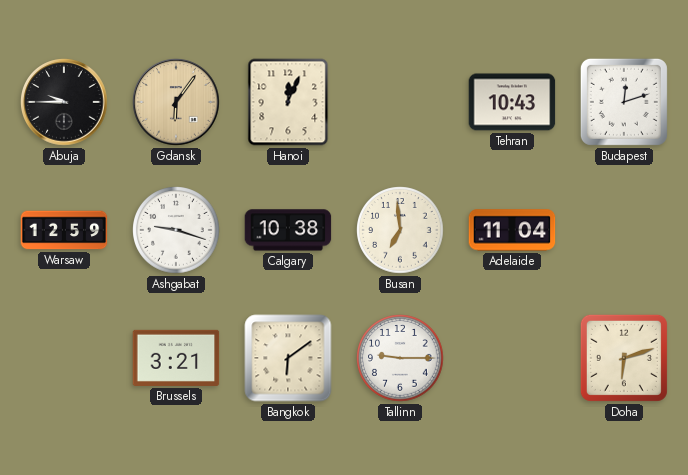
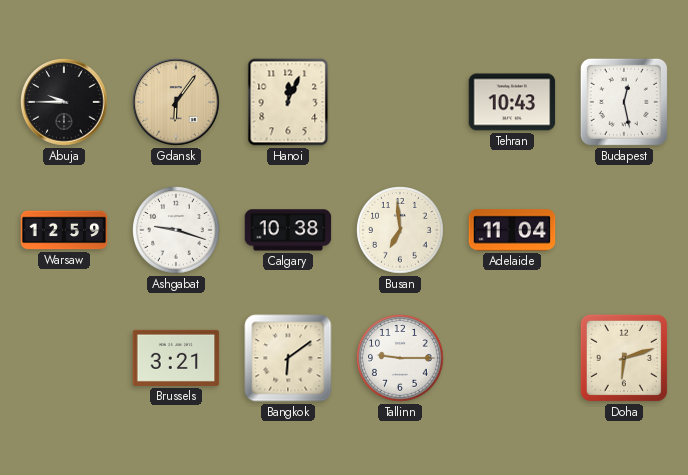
Budapest: 12:12 -> 12:28
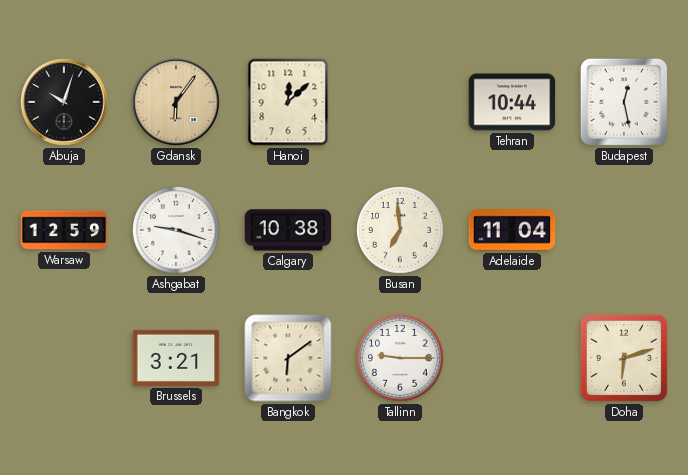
Abuja: 9:45 -> 10:03
Hanoi: 12:04 -> 12:08
Tehran: 10:43 -> 10:44
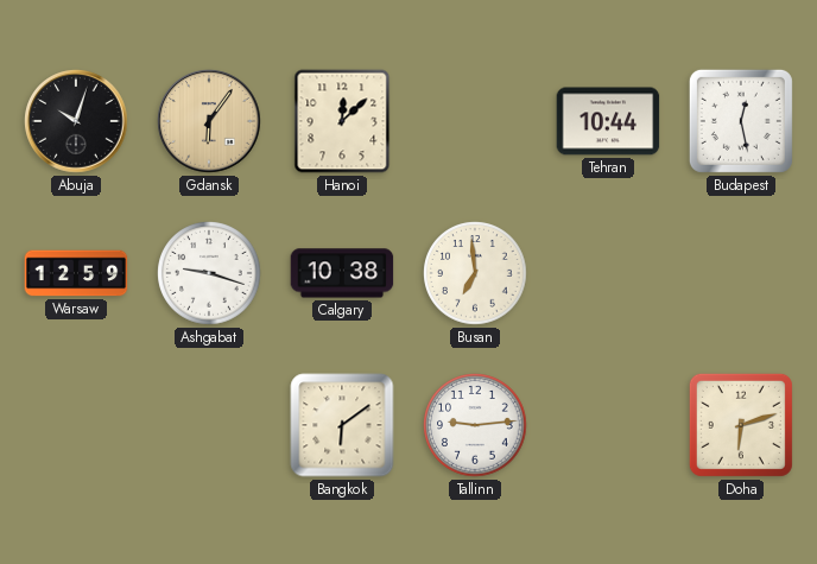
Adelaide: 11:04 -> none
Brussels: 3:21 -> none
Tallinn: 9:15 -> 9:14
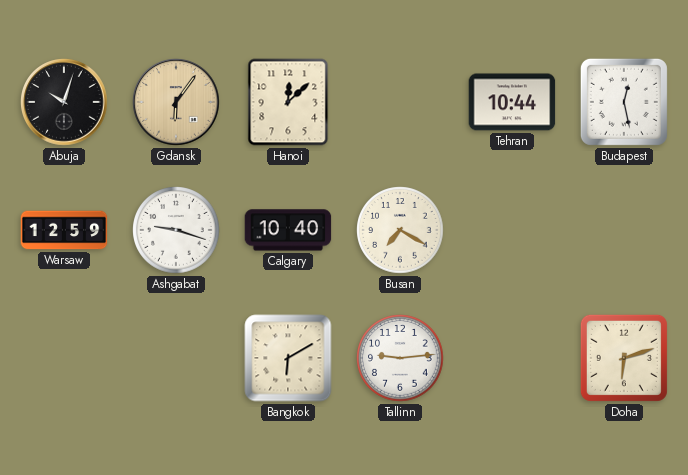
Calgary: 10:38 -> 10:40
Busan: 6:59 -> 7:20
Bangkok: 6:09 -> 6:10
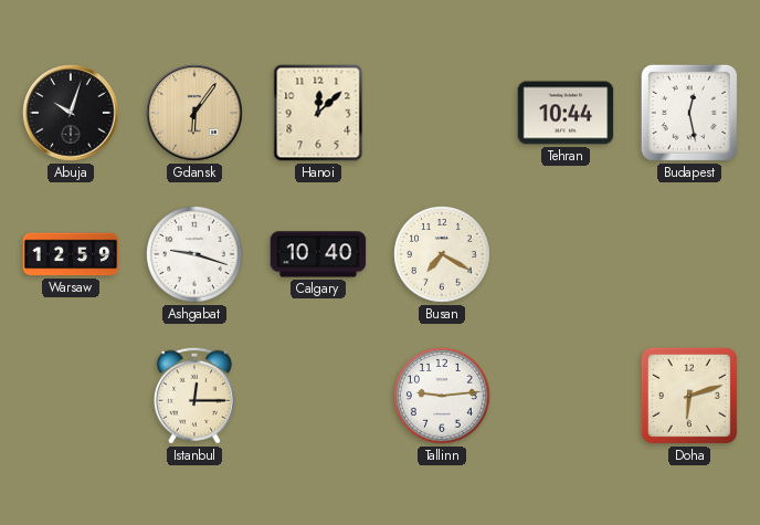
Istanbul: none -> 12:15
Bangkok: 6:10 -> none
